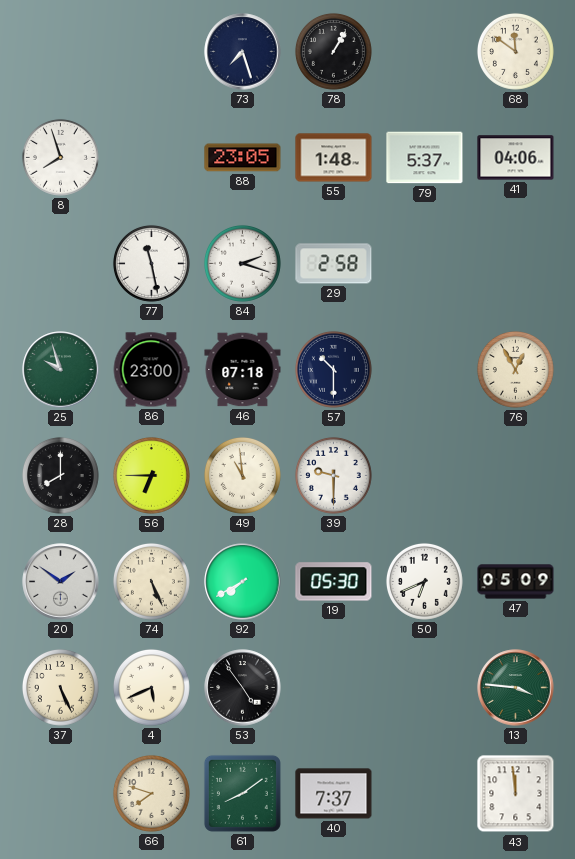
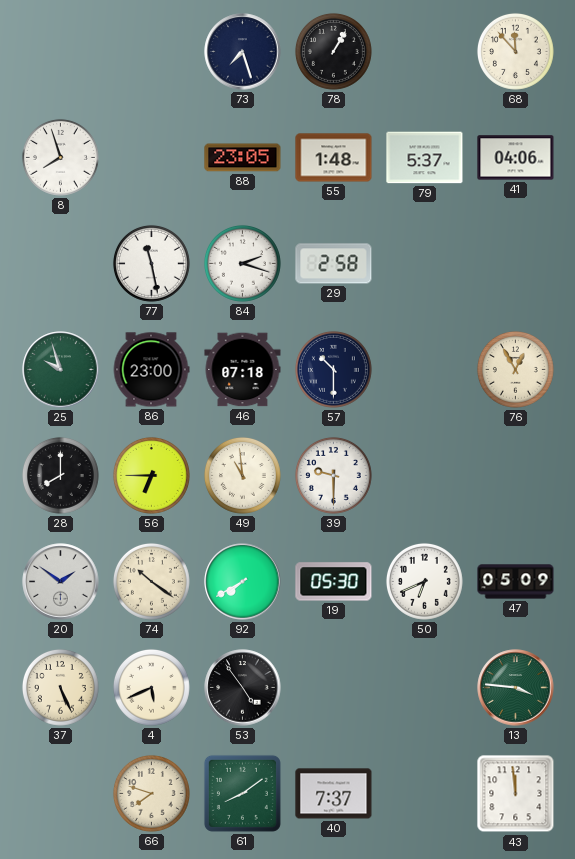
68: 11:51 -> 11:53
74: 5:26 -> 10:21
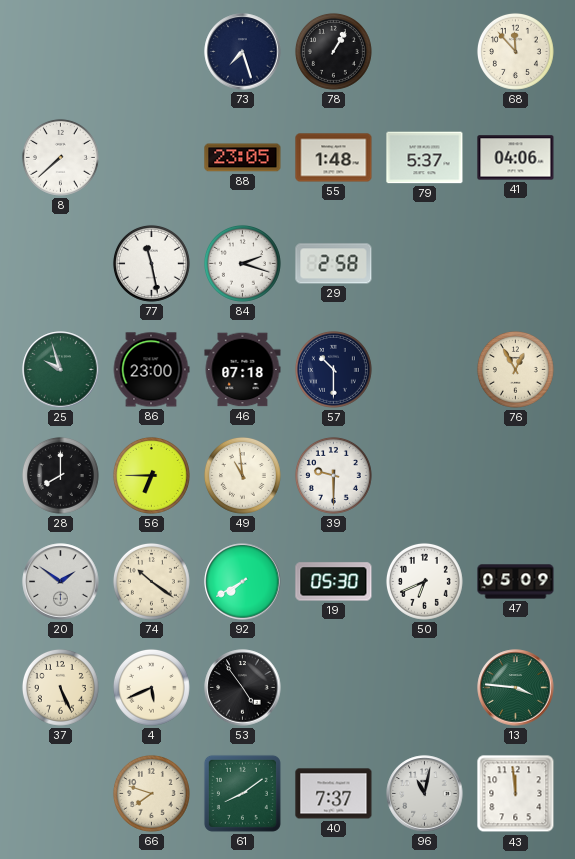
8: 7:57 -> 7:38
96: none -> 11:02
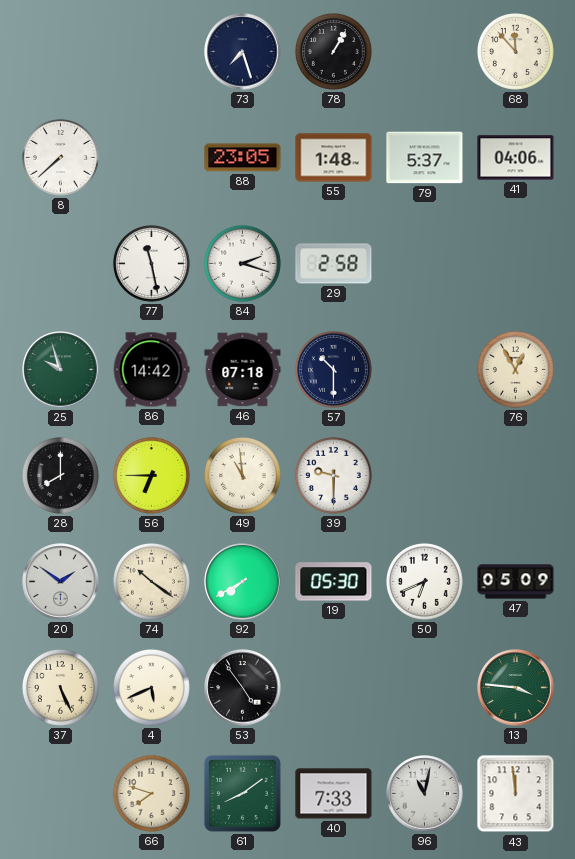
86: 23:00 -> 14:42
40: 7:37 -> 7:33
